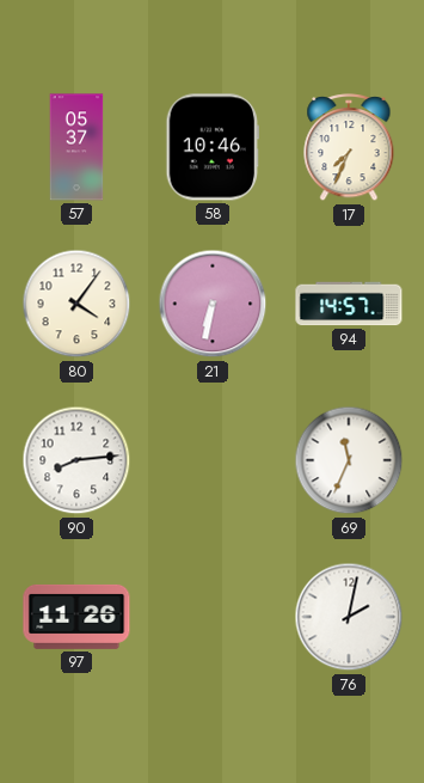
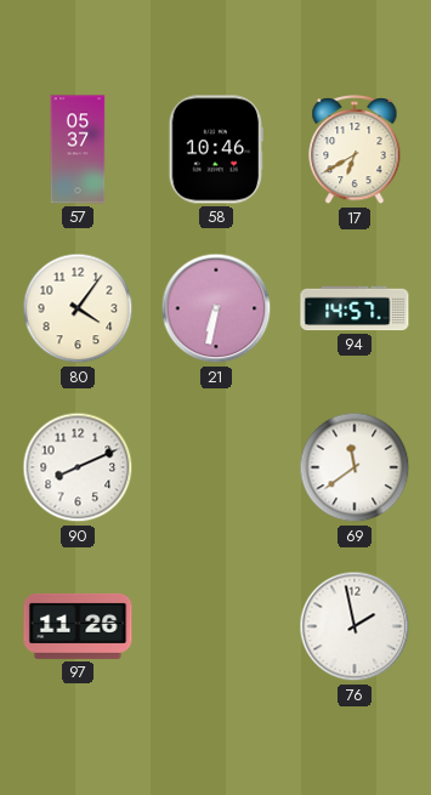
17: 7:34 -> 6:40
90: 8:14 -> 8:11
69: 11:34 -> 11:39
76: 2:02 -> 1:58
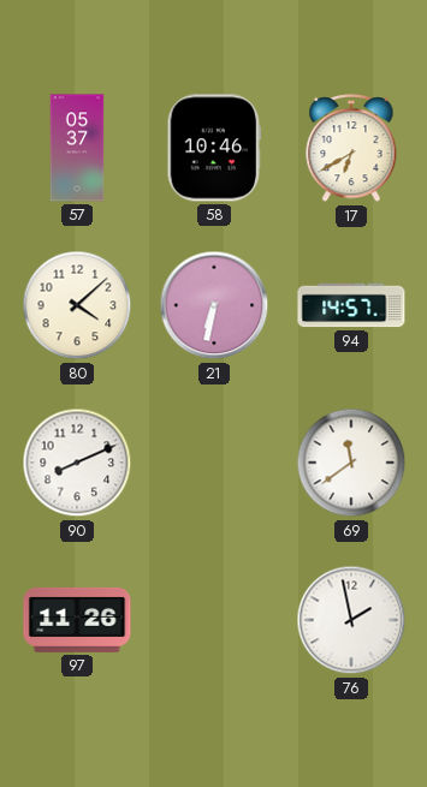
80: 4:06 -> 4:08
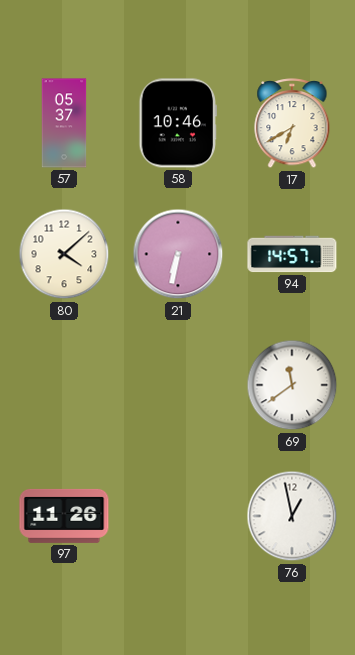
90: 8:11 -> none
76: 1:58 -> 12:58
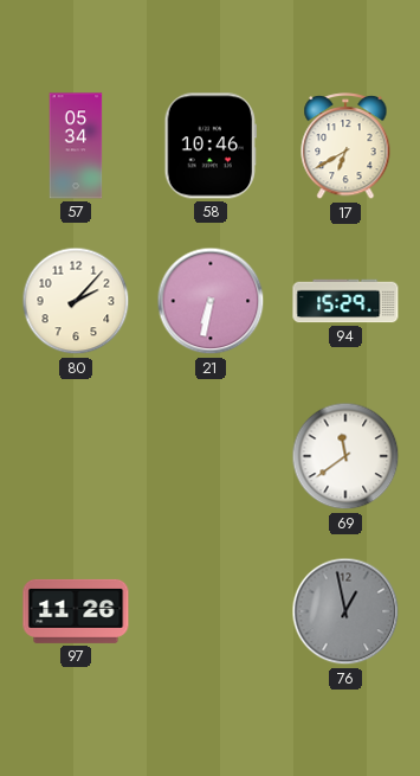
57: 05:37 -> 05:34
80: 4:08 -> 2:07
94: 14:57 -> 15:29
76 dial: white -> grey
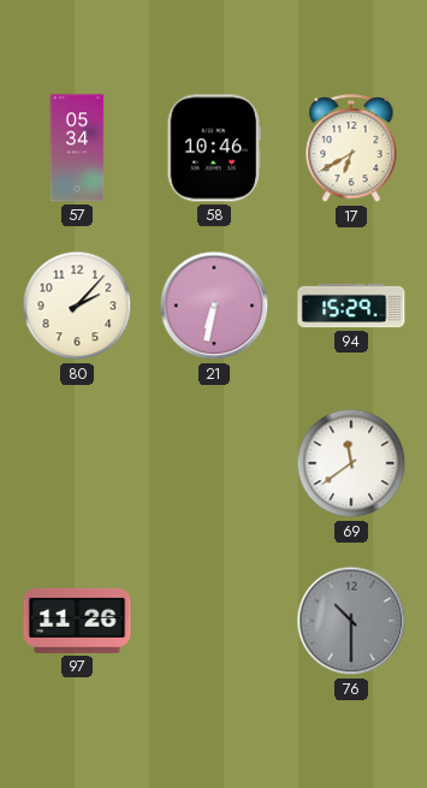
76: 12:58 -> 10:30
